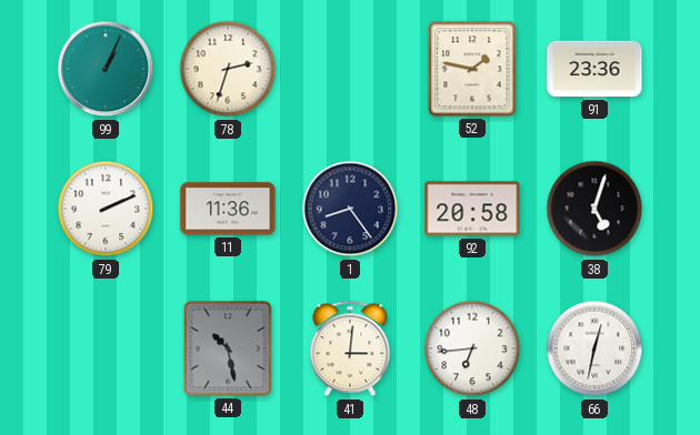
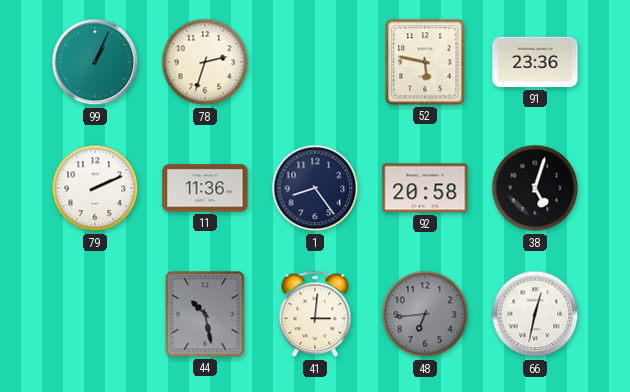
52: 1:47 -> 5:47
48 dial: white -> grey
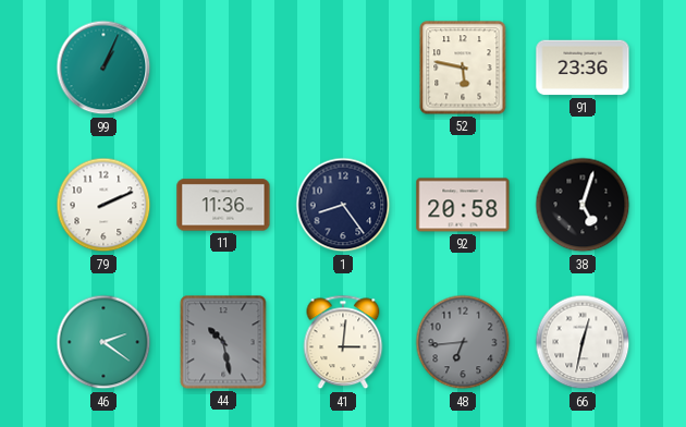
78: 2:33 -> none
46: none -> 2:21
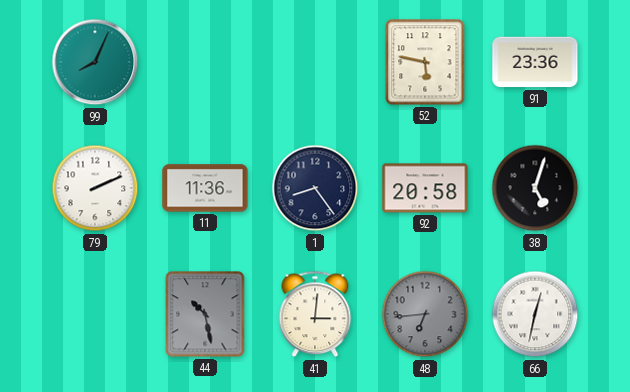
99: 1:04 -> 8:04
46: 2:21 -> none
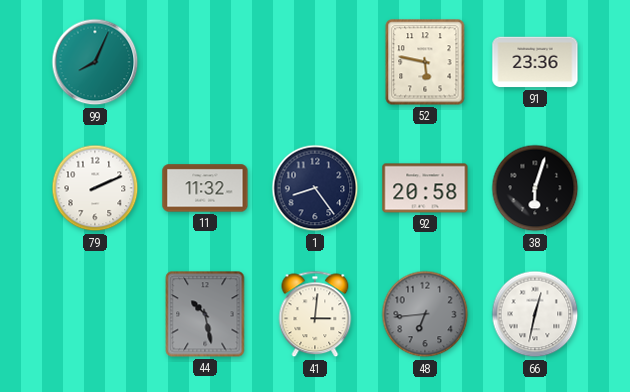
11: 11:36 -> 11:32
38: 5:03 -> 6:03
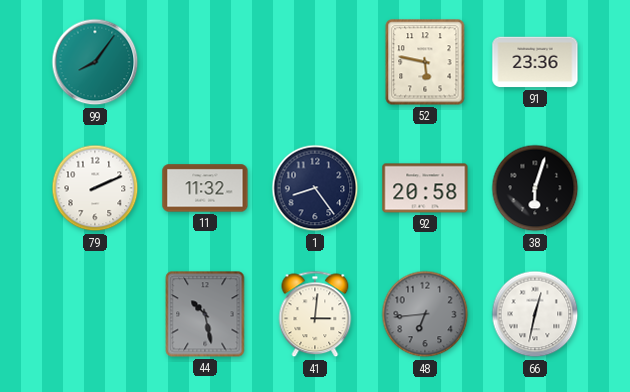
99: 8:04 -> 8:06
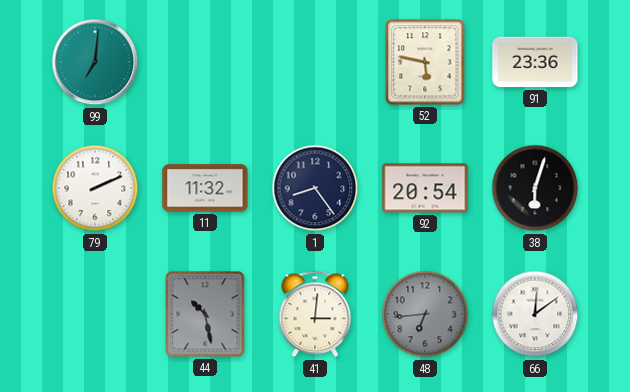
99: 8:06 -> 7:01
92: 20:58 -> 20:54
66: 12:32 -> 12:09
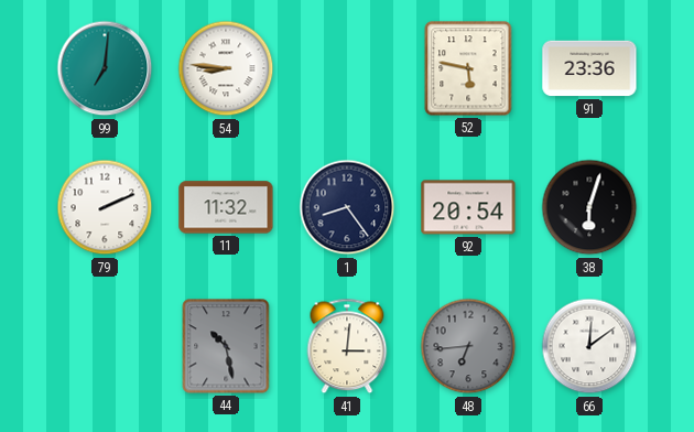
54: none -> 8:46
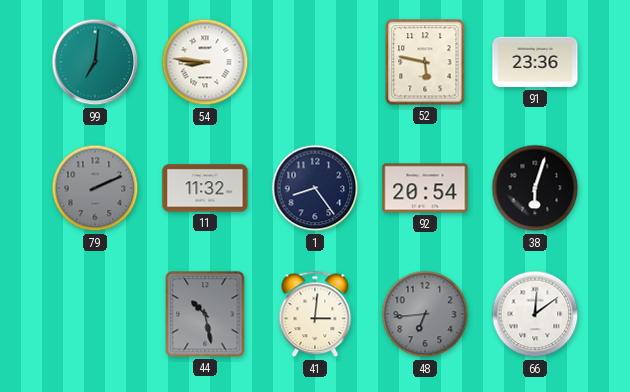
79 dial: white -> grey
